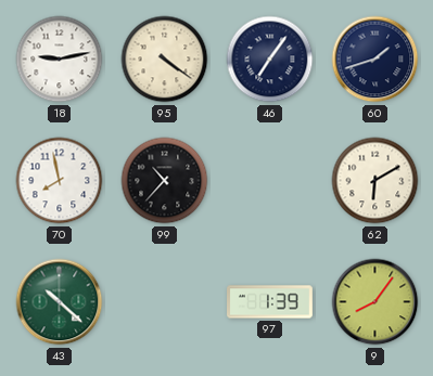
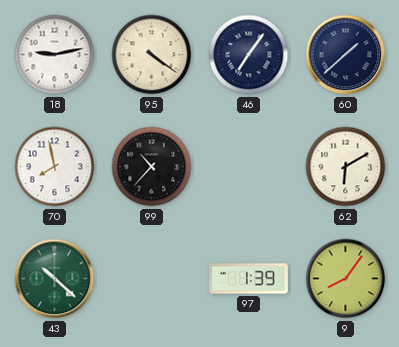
60: 1:42 -> 1:38
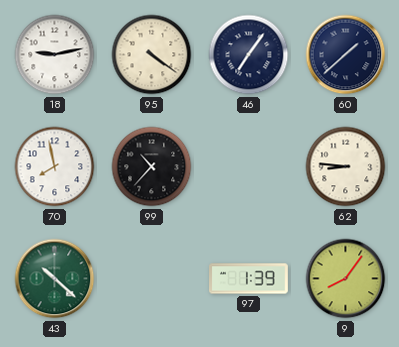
62: 6:10 -> 8:46
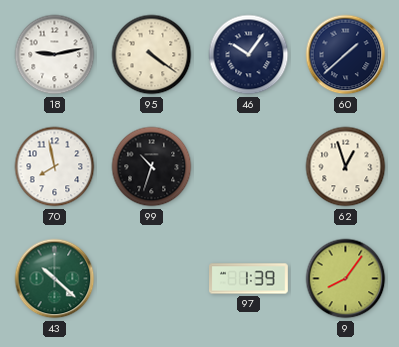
46: 7:06 -> 10:06
99: 10:37 -> 10:33
62: 8:46 -> 12:57
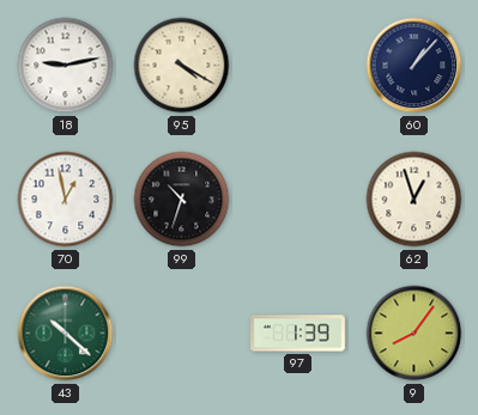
95: 4:21 -> 4:20
46: 10:06 -> none
60: 1:38 -> 1:07
70: 7:58 -> 12:58
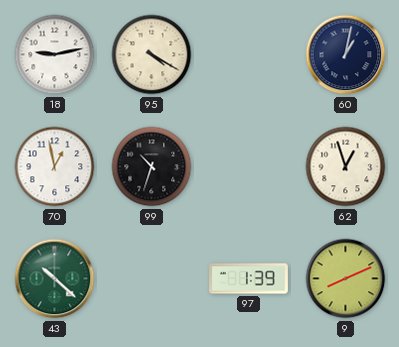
60: 1:07 -> 1:02
9: 8:06 -> 8:11
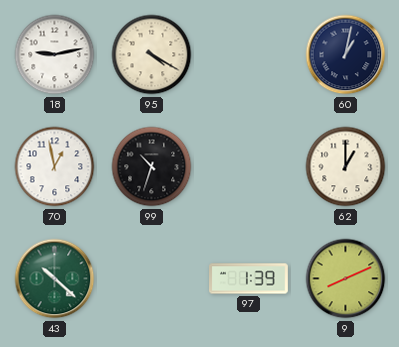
62: 12:57 -> 1:00
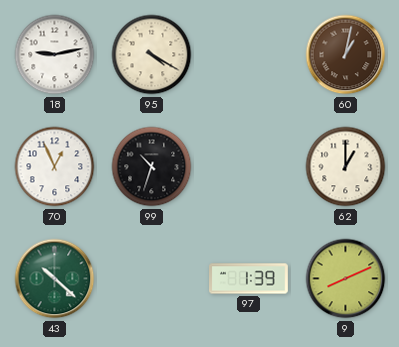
60 dial: navy -> brown
70: 12:58 -> 12:56
